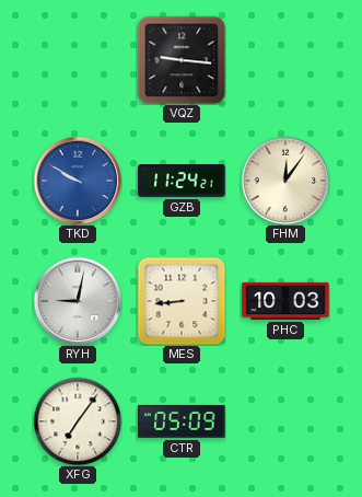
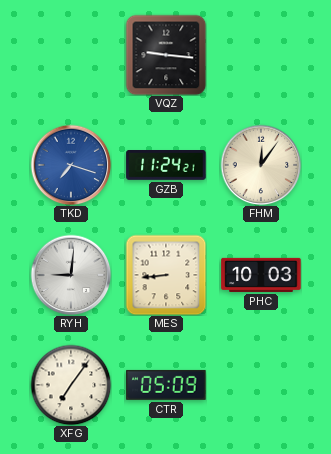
TKD: 9:50 -> 7:18
RYH: 9:02 -> 9:01
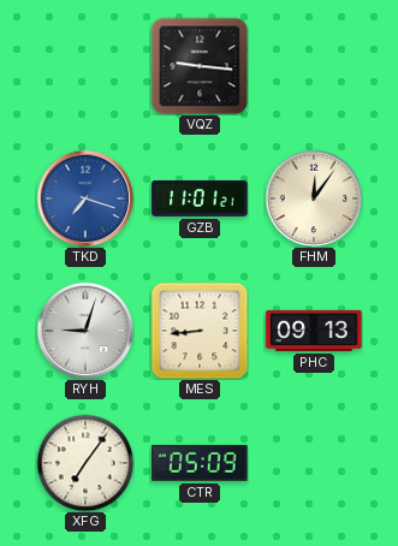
GZB: 11:24 -> 11:01
RYH: 9:01 -> 9:03
PHC: 10:03 -> 09:13
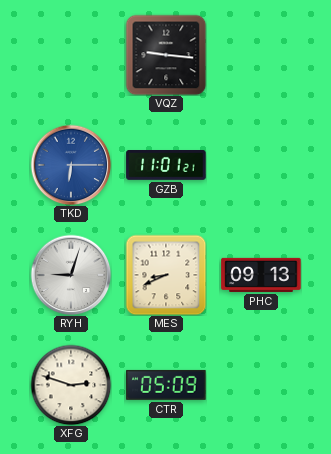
TKD: 7:18 -> 6:15
FHM: 12:06 -> none
MES: 8:44 -> 8:41
XFG: 7:06 -> 2:48
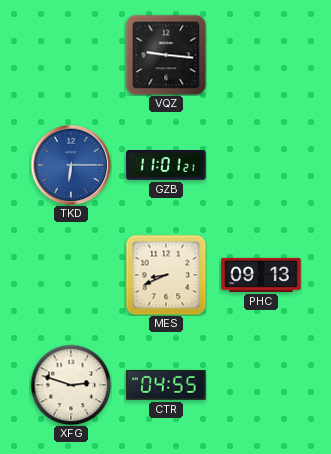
RYH: 9:03 -> none
CTR: 05:09 -> 04:55
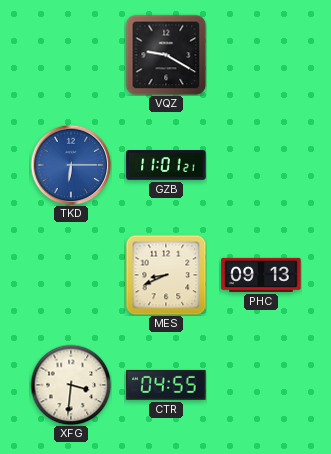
VQZ: 9:16 -> 9:20
XFG: 2:48 -> 3:31
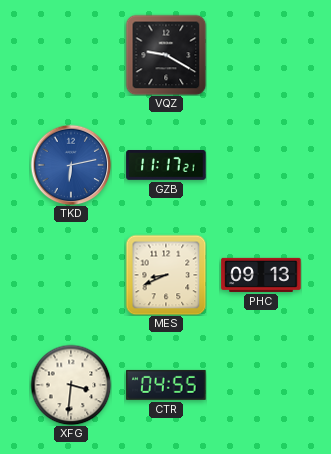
TKD: 6:15 -> 6:13
GZB: 11:01 -> 11:17
